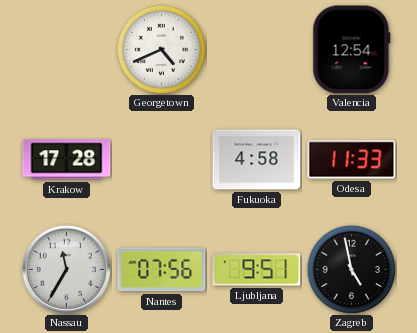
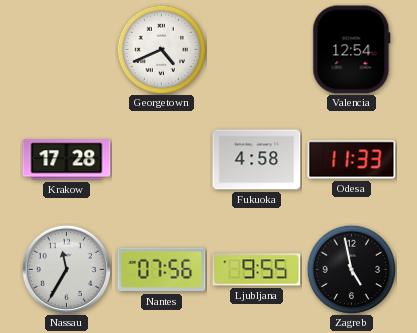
Ljubljana: 9:51 -> 9:55
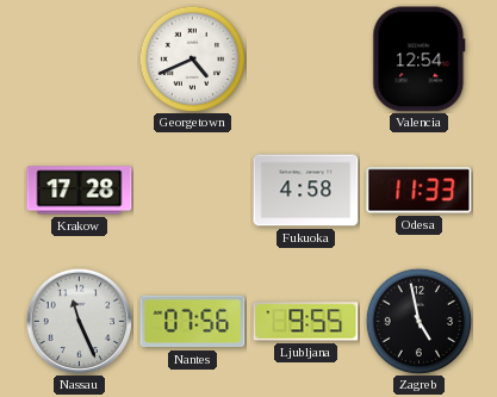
Nassau: 11:35 -> 11:26
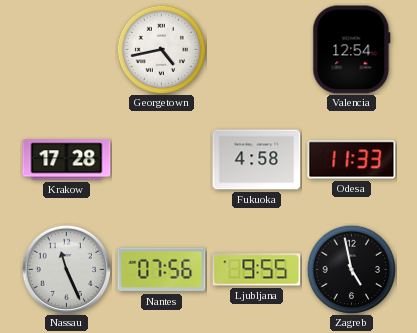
Georgetown: 4:41 -> 4:43
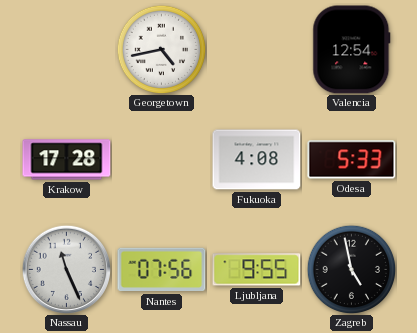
Fukuoka: 4:58 -> 4:08
Odesa: 11:33 -> 5:33
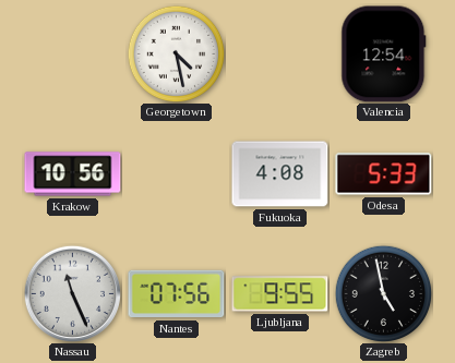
Georgetown: 4:43 -> 4:28
Krakow: 17:28 -> 10:56
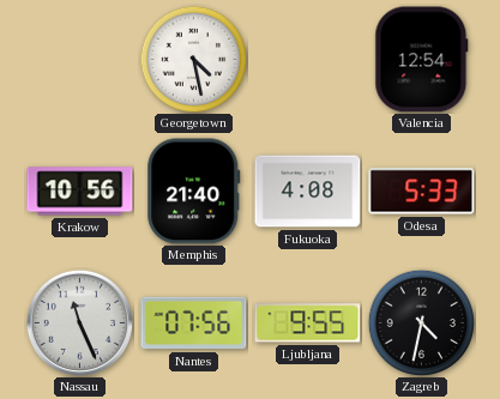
Memphis: none -> 21:40
Zagreb: 4:58 -> 4:32
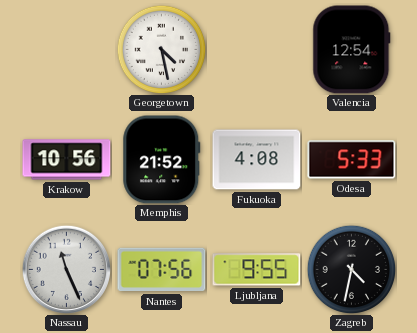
Memphis: 21:40 -> 21:52
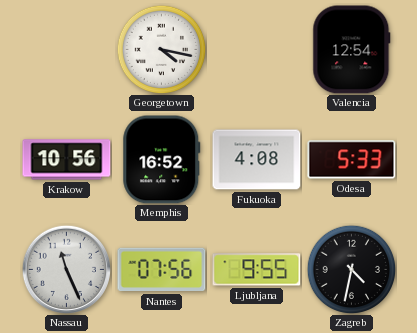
Georgetown: 4:28 -> 4:17
Memphis: 21:52 -> 16:52
